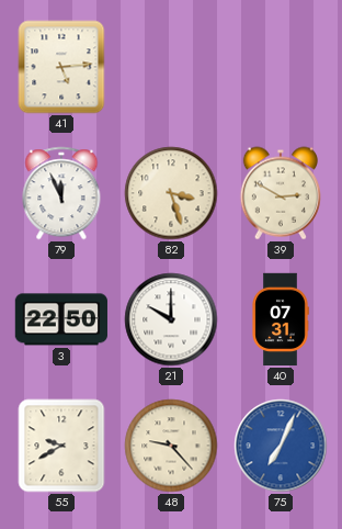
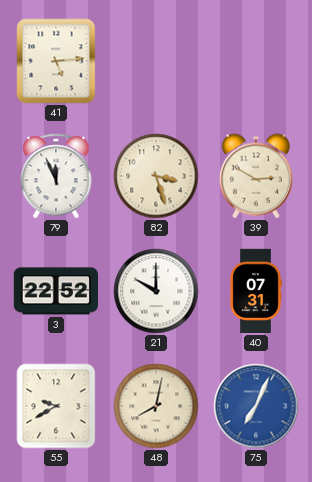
3: 22:50 -> 22:52
48: 9:23 -> 8:02
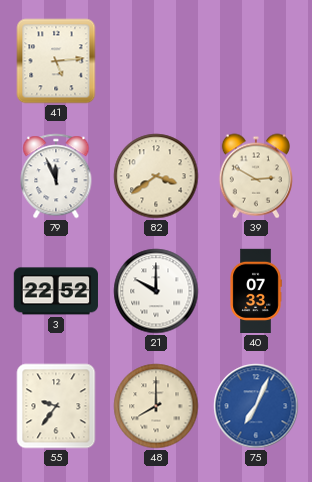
82: 3:27 -> 3:39
40: 07:31 -> 07:33
55: 9:40 -> 9:36
48: 8:02 -> 8:00
